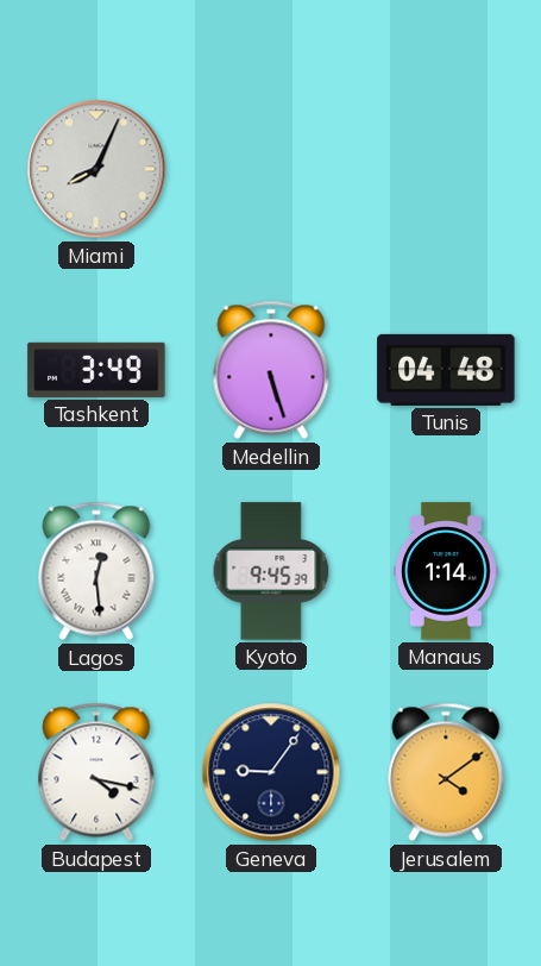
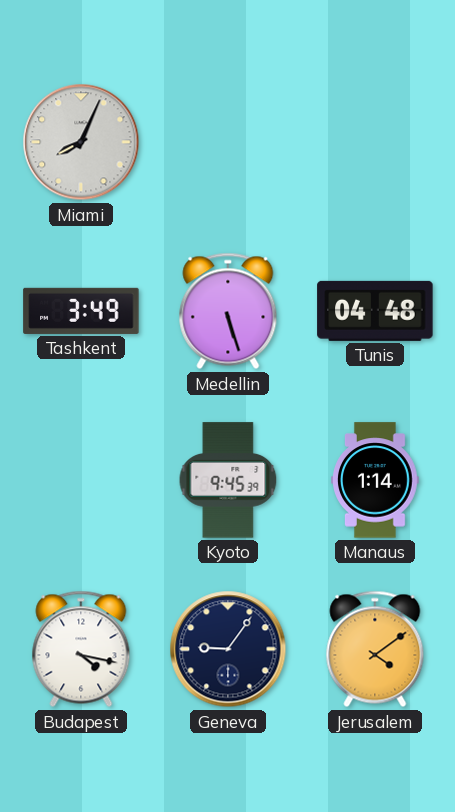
Lagos: 12:29 -> none
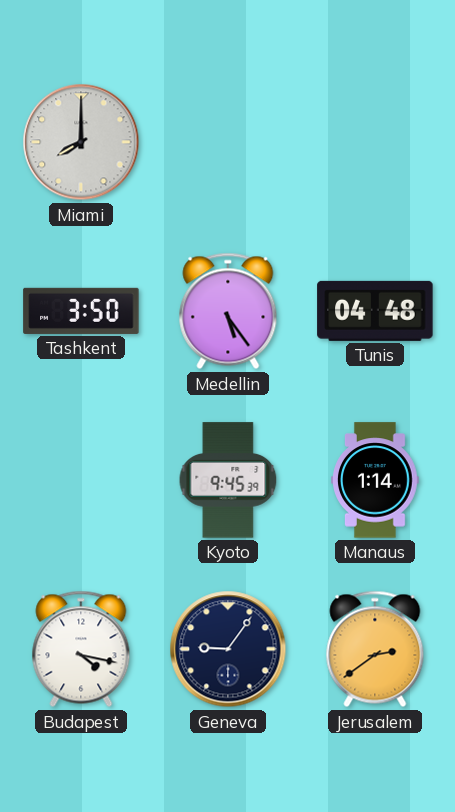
Miami: 8:04 -> 8:00
Tashkent: 3:49 -> 3:50
Medellin: 5:27 -> 5:24
Jerusalem: 4:09 -> 2:39
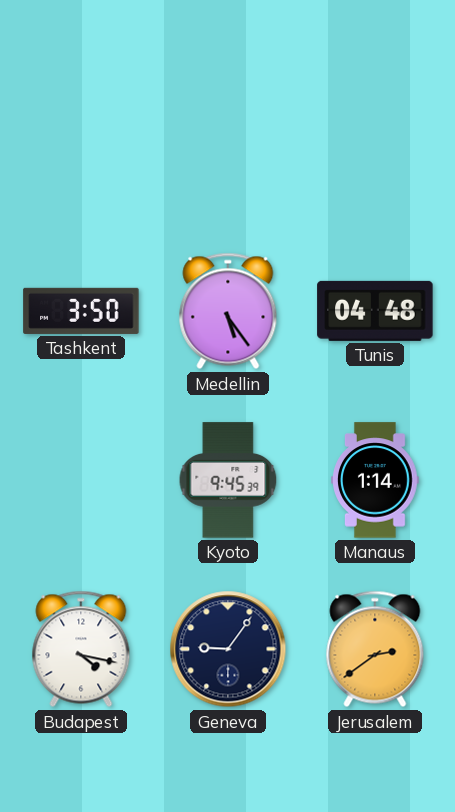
Miami: 8:00 -> none
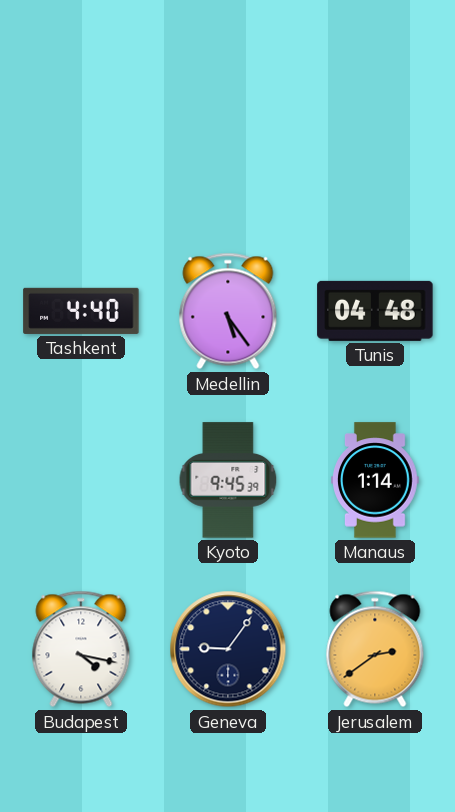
Tashkent: 3:50 -> 4:40
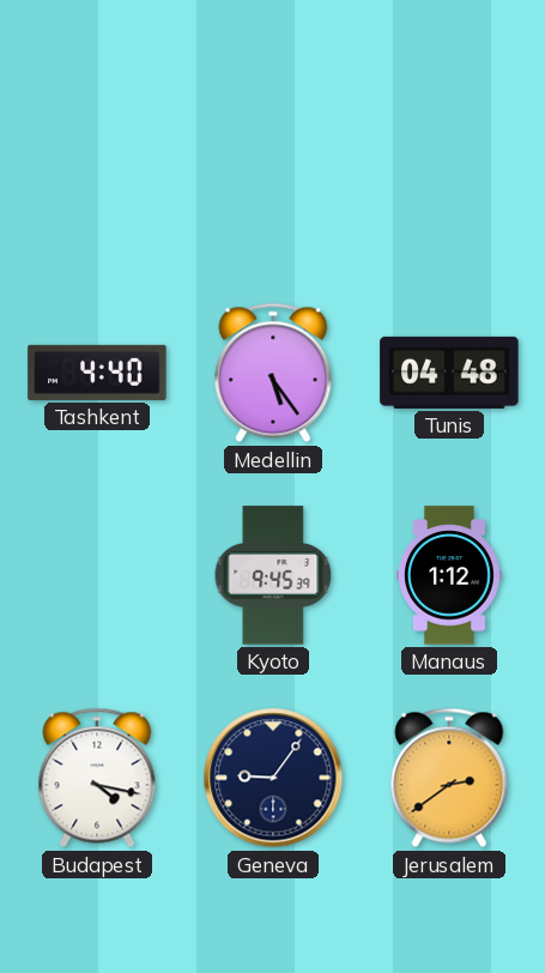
Manaus: 1:14 -> 1:12
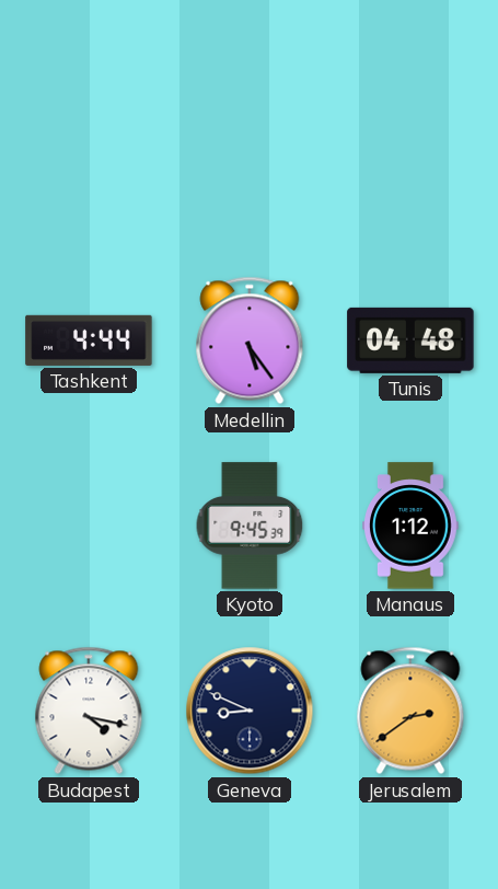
Tashkent: 4:40 -> 4:44
Geneva: 9:06 -> 8:49
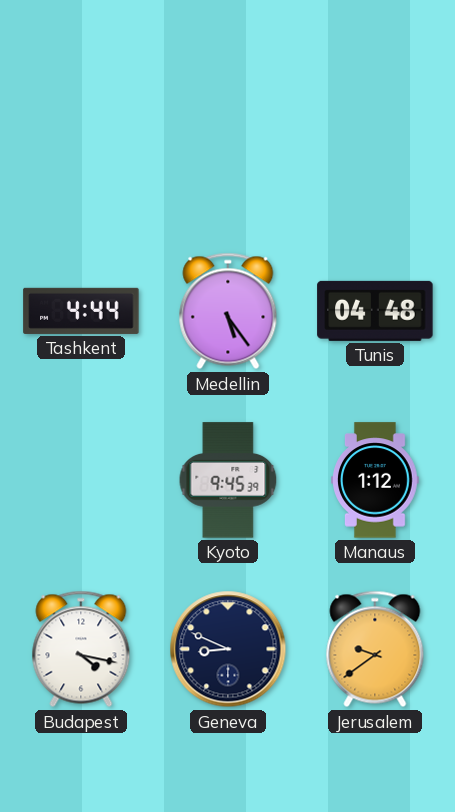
Jerusalem: 2:39 -> 9:39
